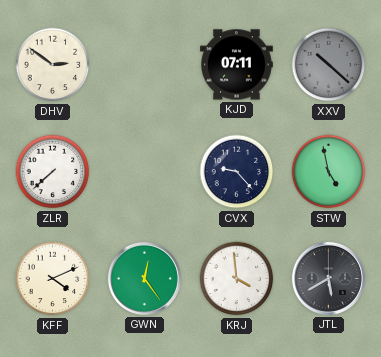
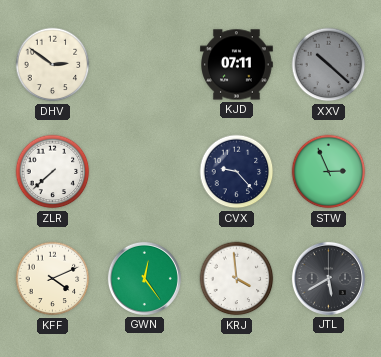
STW: 4:58 -> 2:56
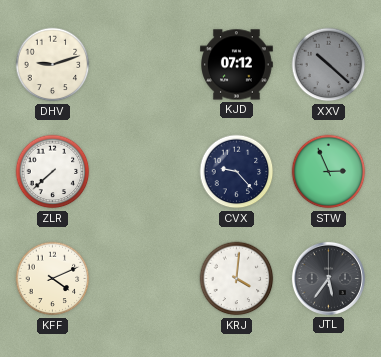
DHV: 2:51 -> 9:12
KJD: 07:11 -> 07:12
GWN: 12:24 -> none
KRJ: 3:59 -> 4:01
JTL: 5:40 -> 5:36
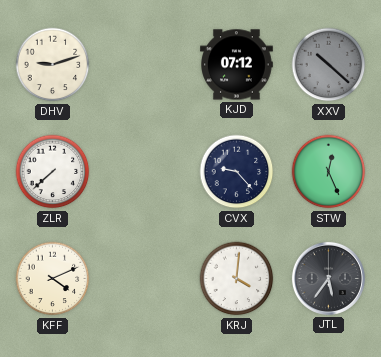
STW: 2:56 -> 12:26
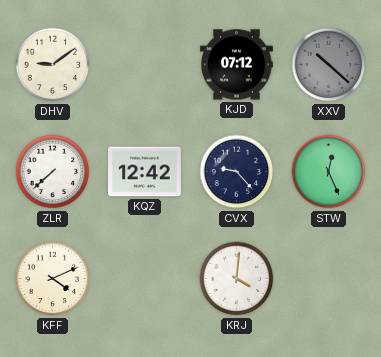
DHV: 9:12 -> 9:09
KQZ: none -> 12:42
JTL: 5:36 -> none
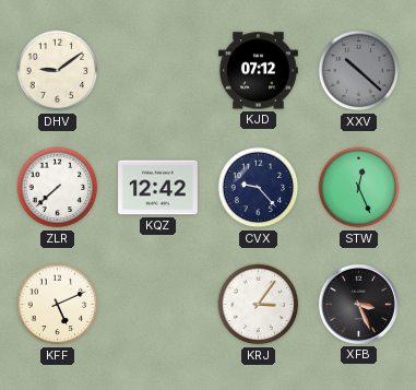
KFF: 4:11 -> 5:11
KRJ: 4:01 -> 3:06
XFB: none -> 3:26
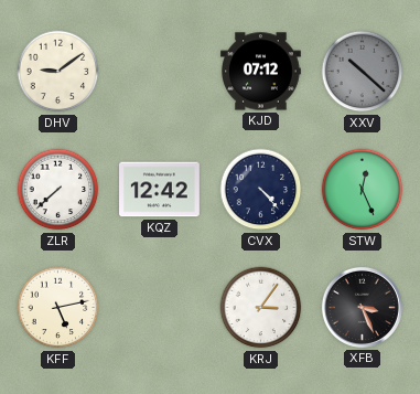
CVX: 9:23 -> 4:23
KFF: 5:11 -> 5:13
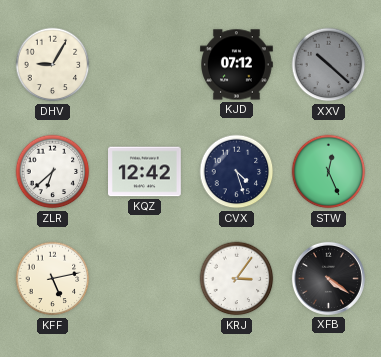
DHV: 9:09 -> 9:05
ZLR: 7:38 -> 6:38
CVX: 4:23 -> 4:27
XFB: 3:26 -> 4:21
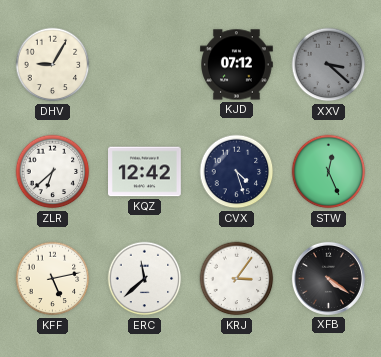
XXV: 10:22 -> 3:22
ERC: none -> 11:38
